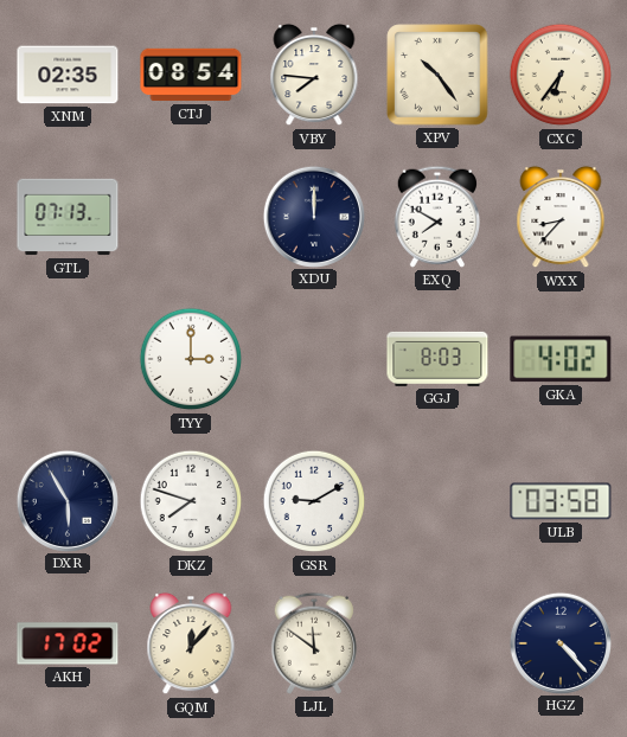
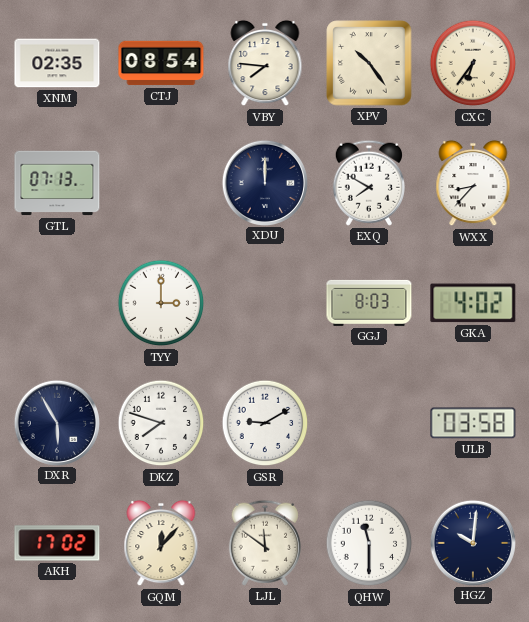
QHW: none -> 11:30
HGZ: 4:23 -> 10:01
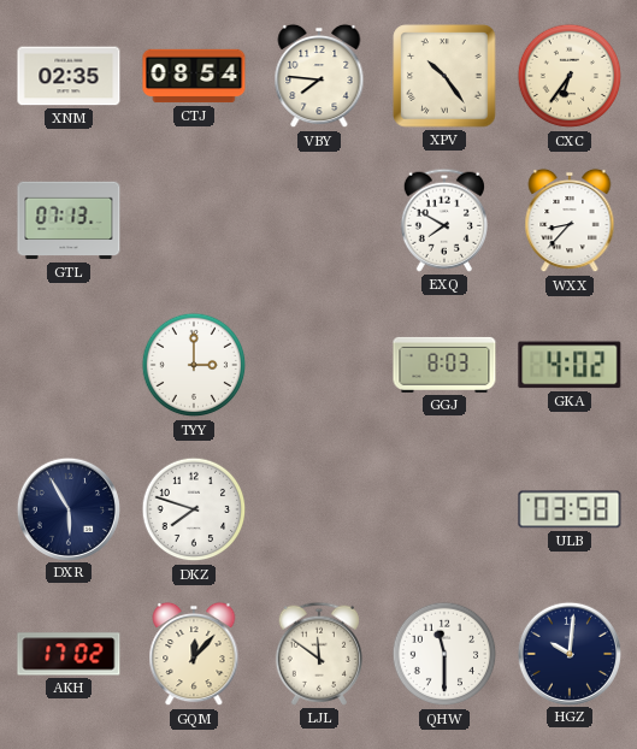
XDU: 12:00 -> none
GSR: 9:10 -> none
